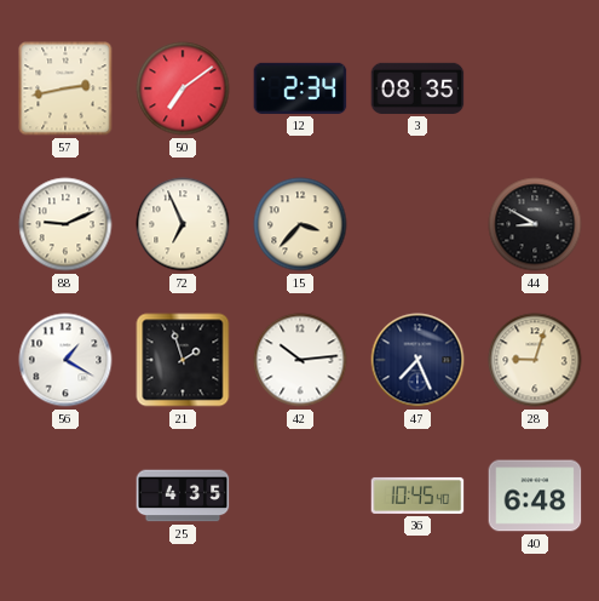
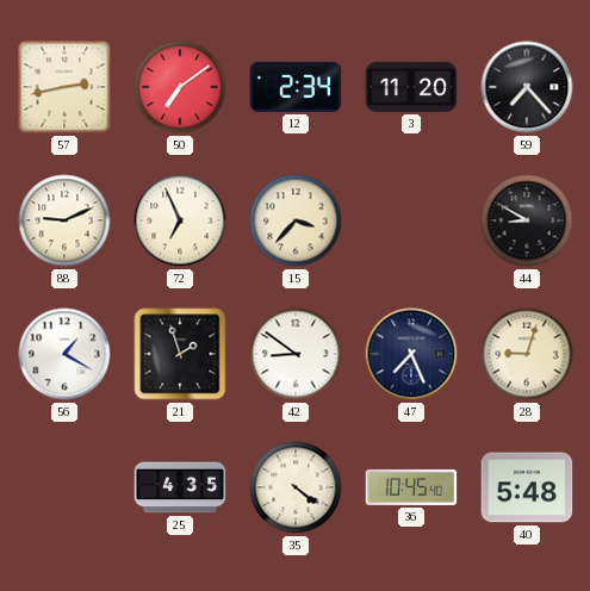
3: 08:35 -> 11:20
59: none -> 7:23
42: 10:14 -> 8:51
35: none -> 4:21
40: 6:48 -> 5:48
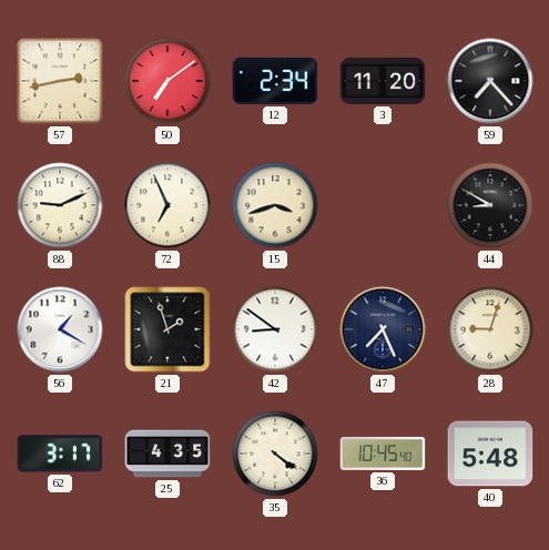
15: 3:37 -> 3:42
62: none -> 3:17
